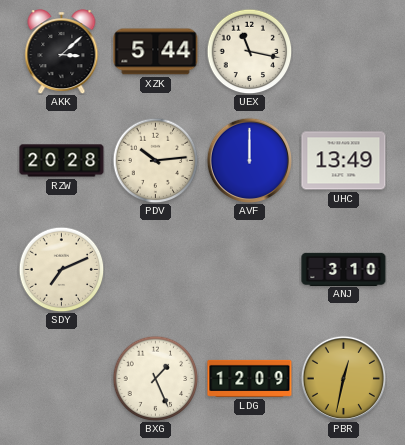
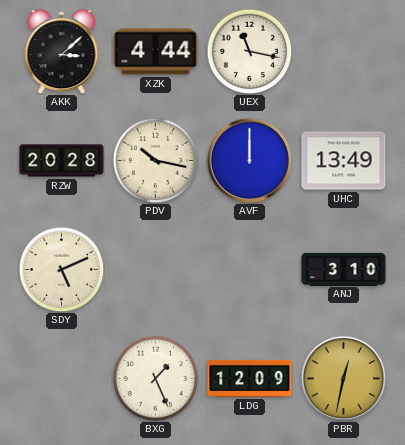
XZK: 5:44 -> 4:44
PDV: 10:14 -> 10:17
SDY: 7:11 -> 5:11
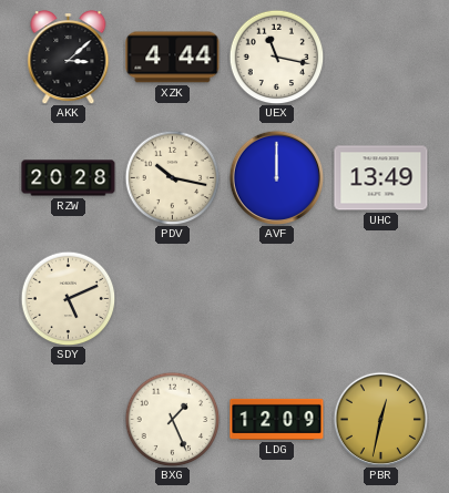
ANJ: 3:10 -> none
